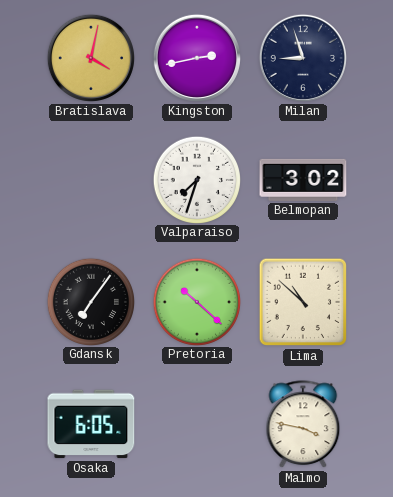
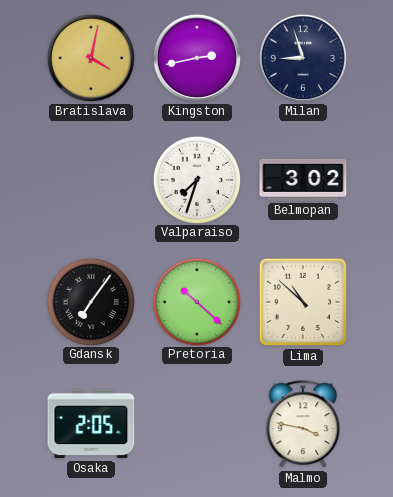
Osaka: 6:05 -> 2:05
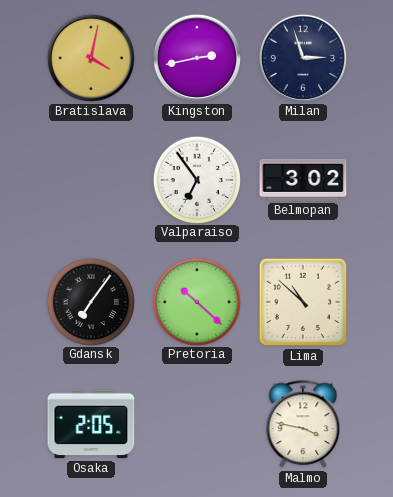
Milan: 8:57 -> 2:57
Valparaiso: 7:33 -> 6:54
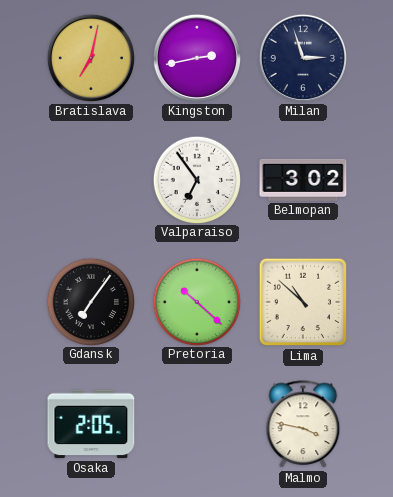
Bratislava: 4:02 -> 7:02
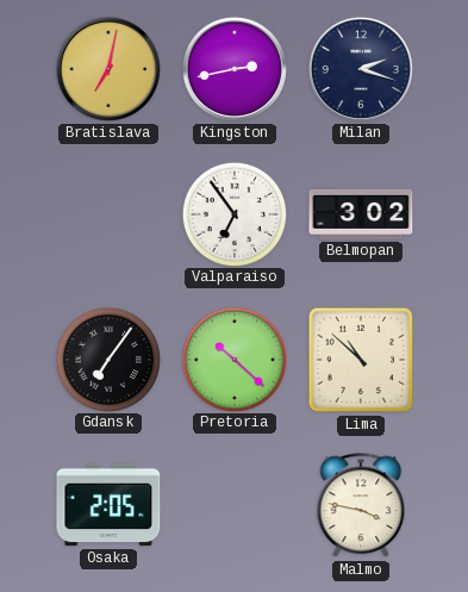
Milan: 2:57 -> 2:18
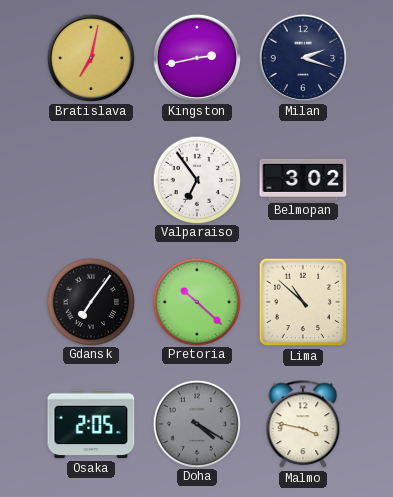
Doha: none -> 4:20
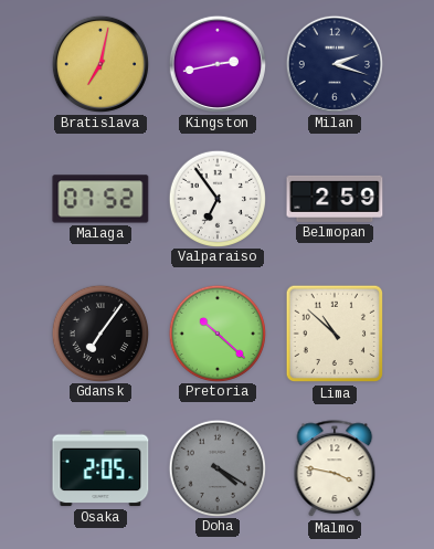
Malaga: none -> 07:52
Belmopan: 3:02 -> 2:59
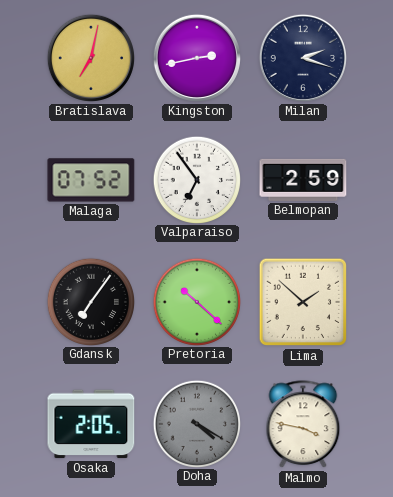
Lima: 10:52 -> 1:52
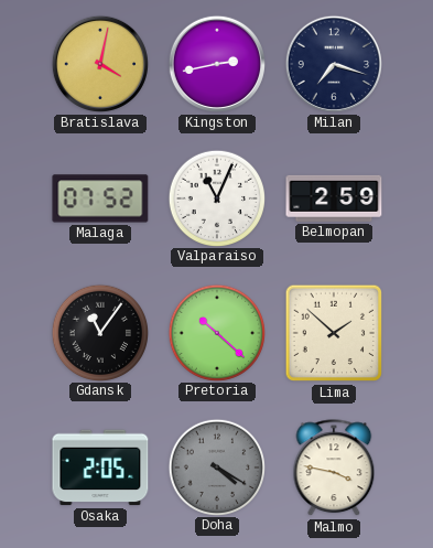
Bratislava: 7:02 -> 4:02
Milan: 2:18 -> 7:18
Valparaiso: 6:54 -> 11:04
Gdansk: 7:06 -> 11:06
